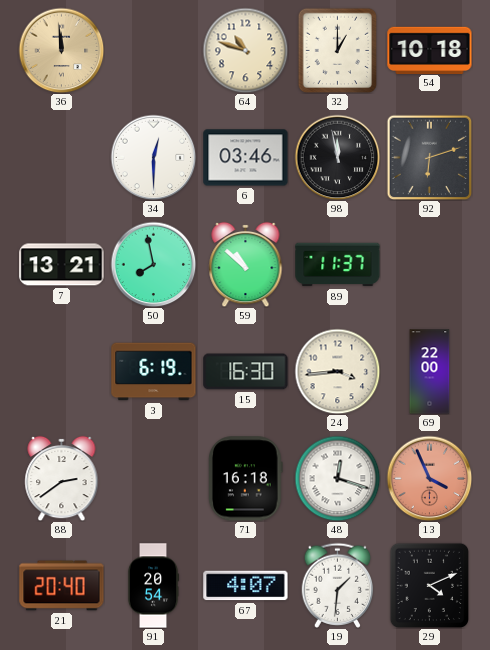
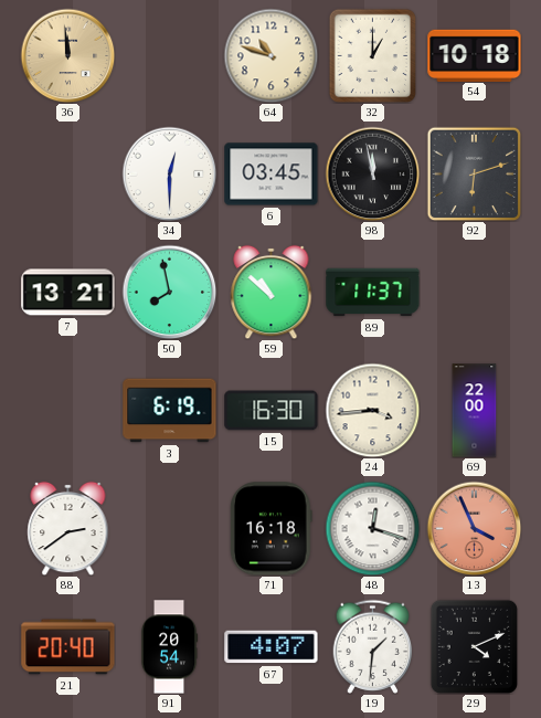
6: 03:46 -> 03:45
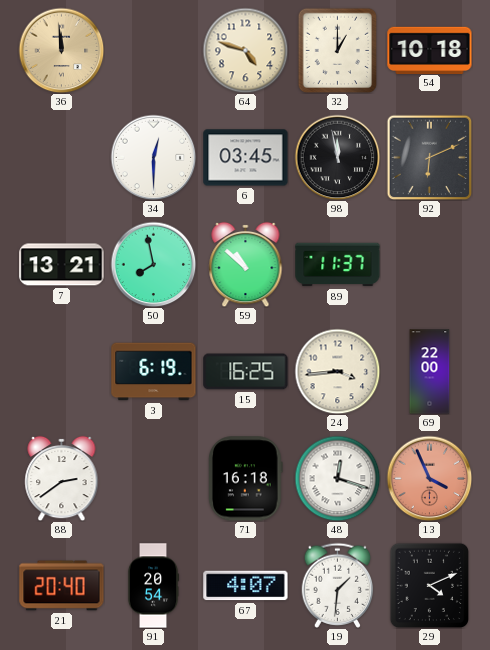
64: 10:48 -> 4:48
92: 6:12 -> 6:11
15: 16:30 -> 16:25
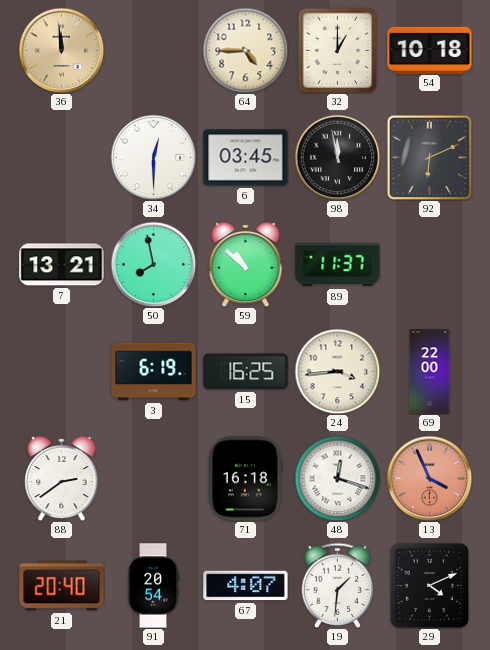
64: 4:48 -> 4:45
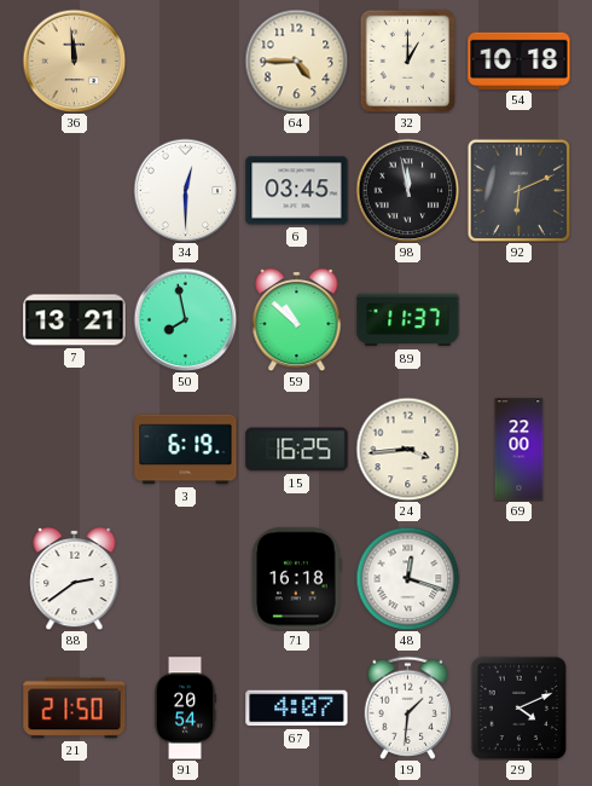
13: 3:56 -> none
21: 20:40 -> 21:50
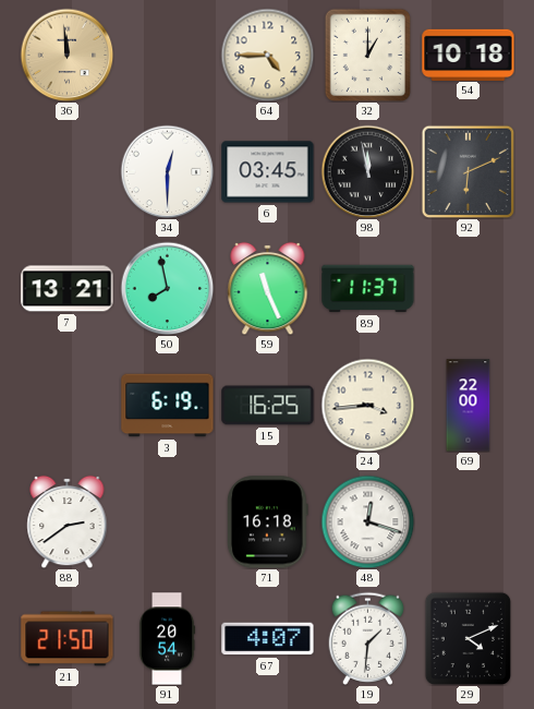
59: 10:52 -> 11:26
